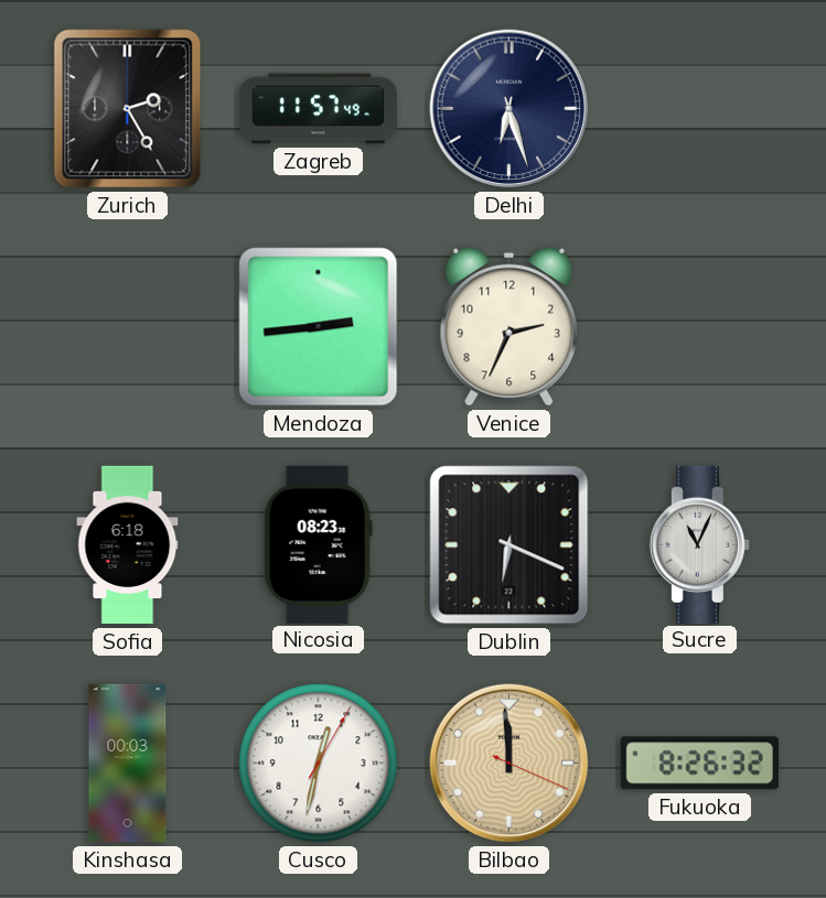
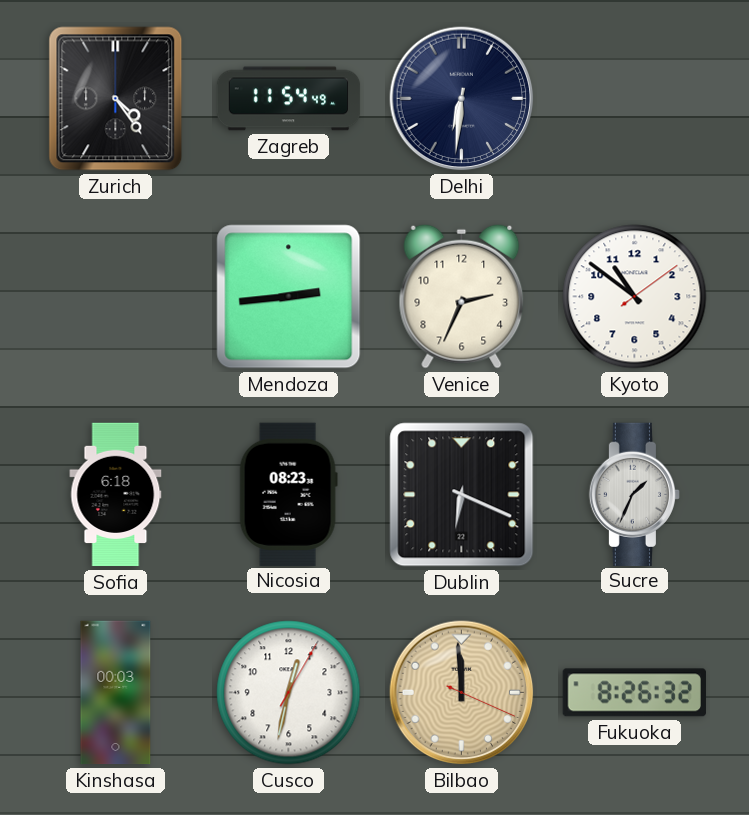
Zurich: 2:25 -> 4:24
Zagreb: 11:57 -> 11:54
Delhi: 6:27 -> 6:31
Kyoto: none -> 10:51
Sucre: 11:04 -> 1:34
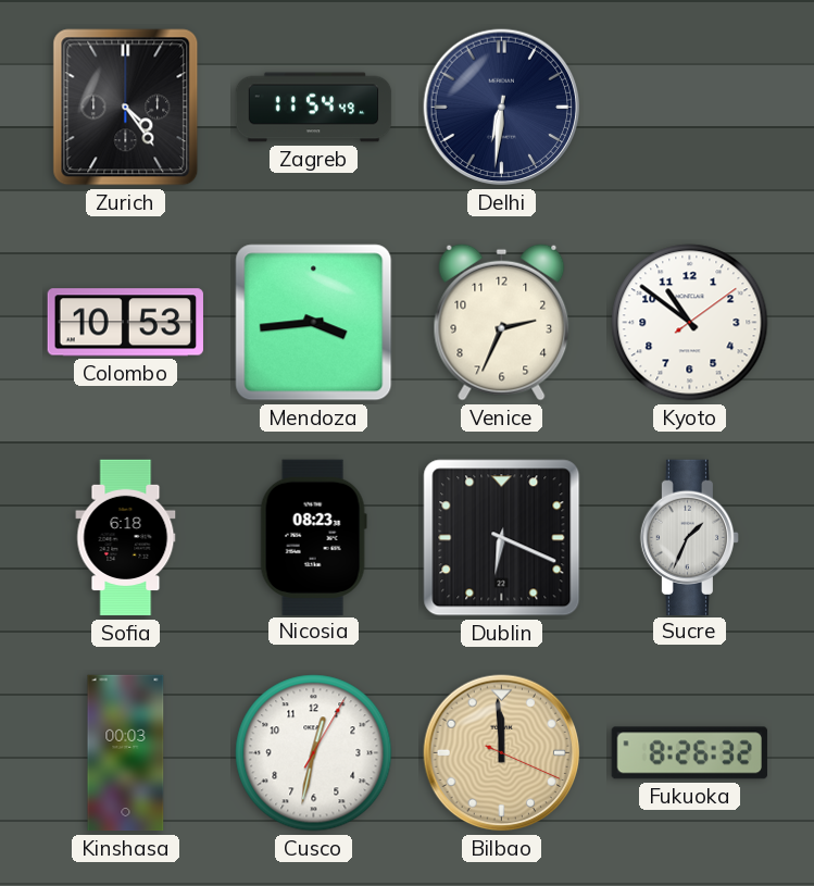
Colombo: none -> 10:53
Mendoza: 2:44 -> 3:44
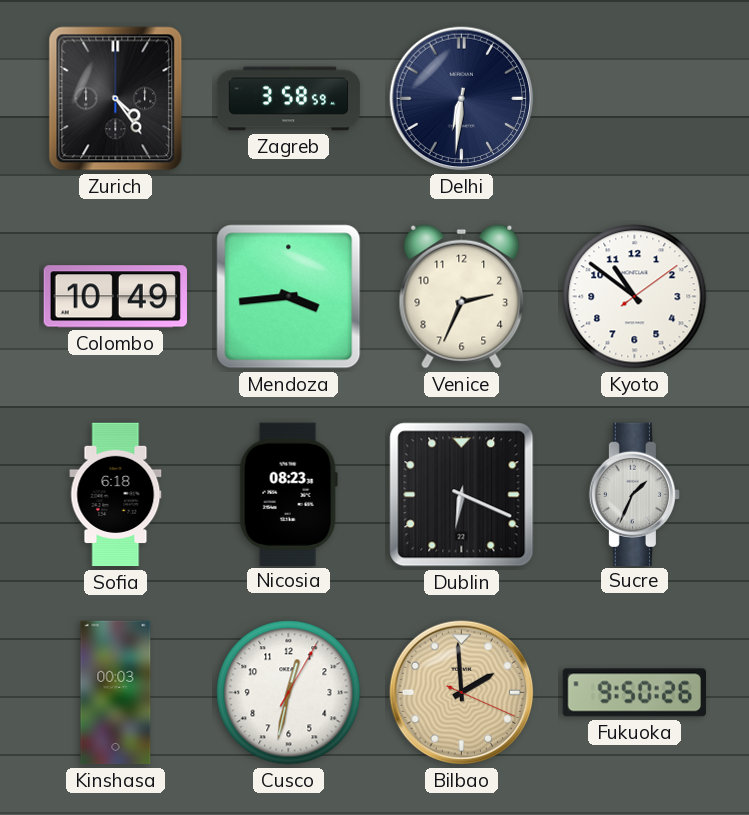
Zagreb: 11:54 -> 3:58
Colombo: 10:53 -> 10:49
Bilbao: 11:59 -> 1:59
Fukuoka: 8:26 -> 9:50
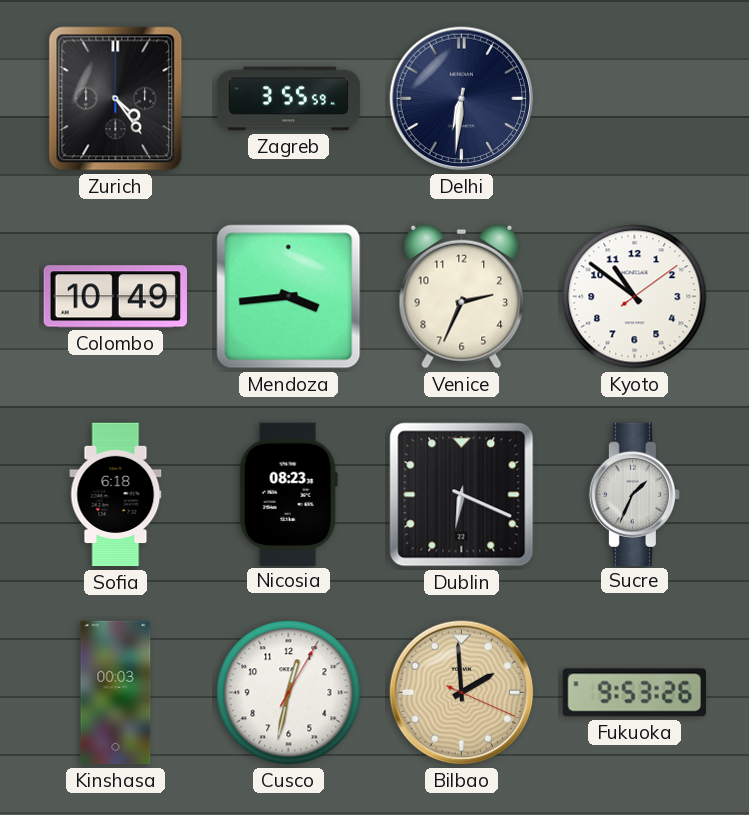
Zagreb: 3:58 -> 3:55
Fukuoka: 9:50 -> 9:53
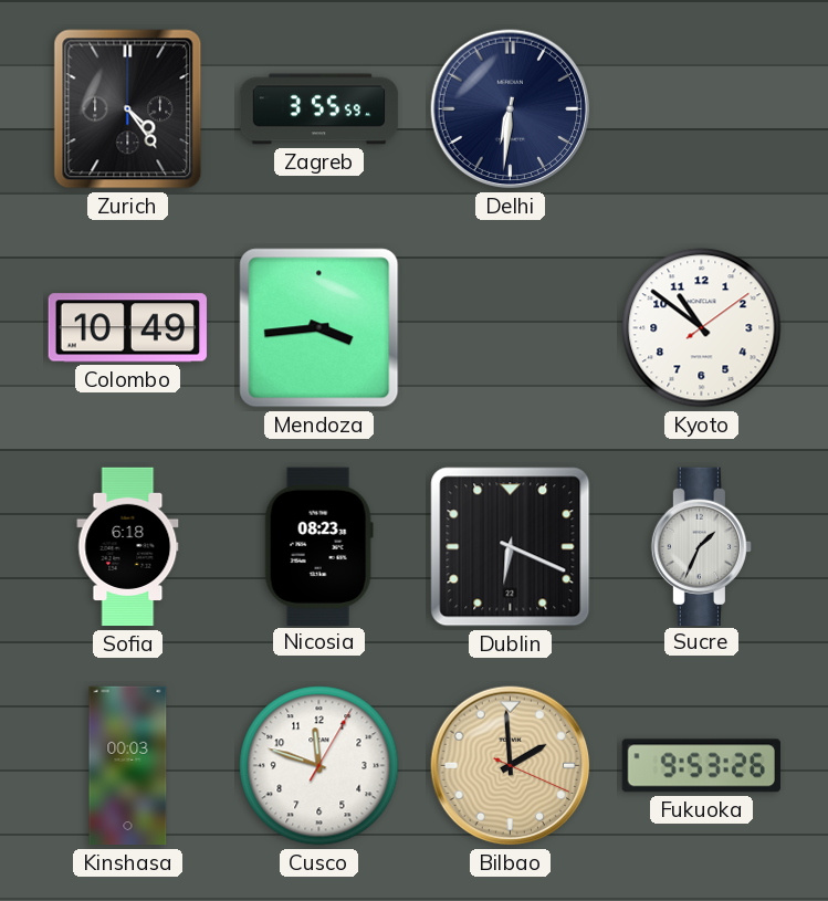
Venice: 2:34 -> none
Cusco: 12:32 -> 11:48
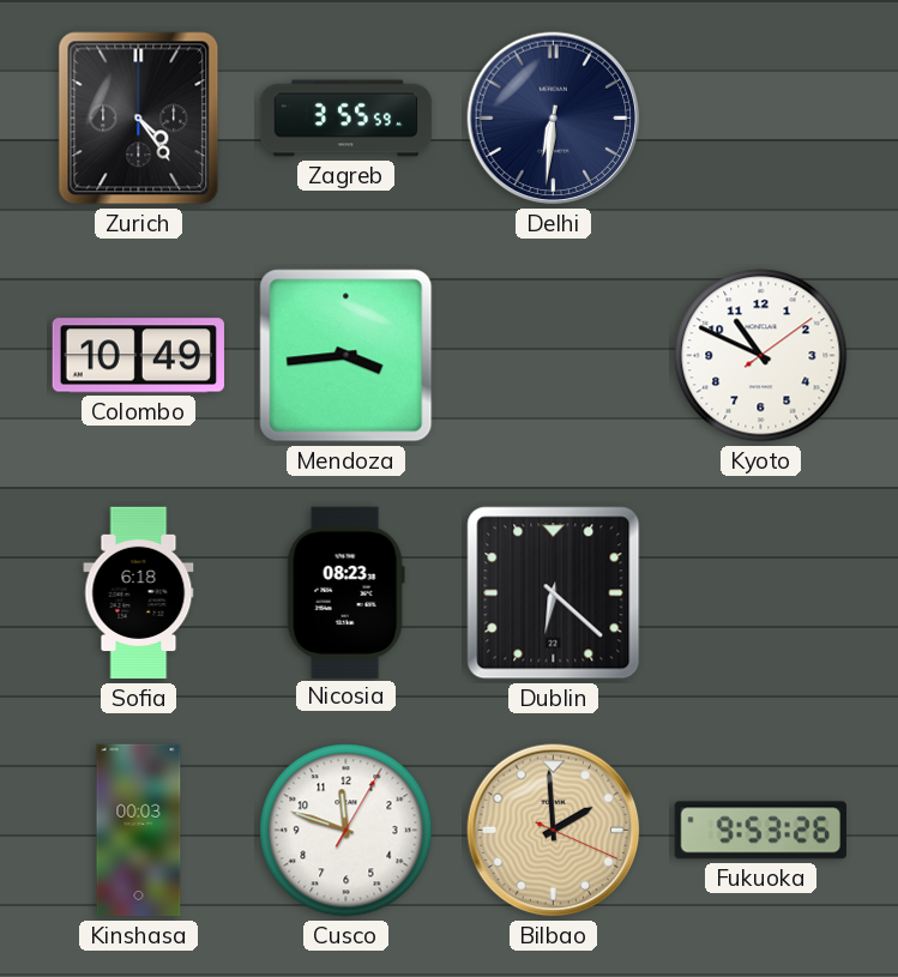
Kyoto: 10:51 -> 10:49
Dublin: 6:19 -> 6:22
Sucre: 1:34 -> none
